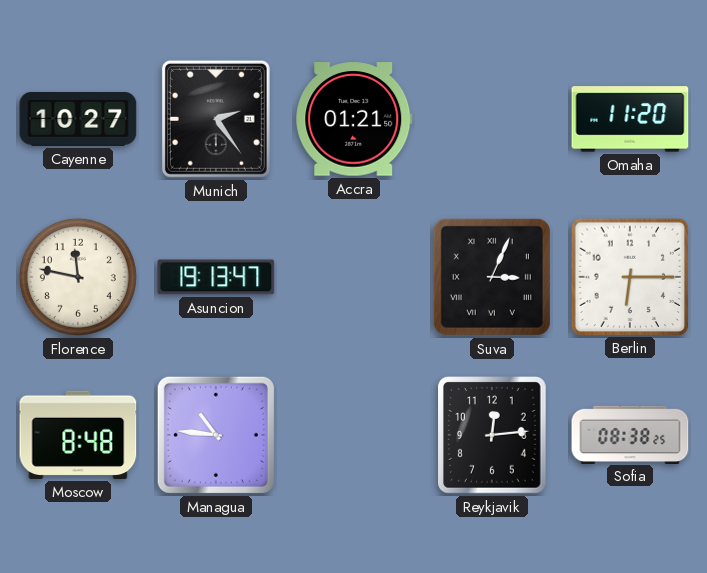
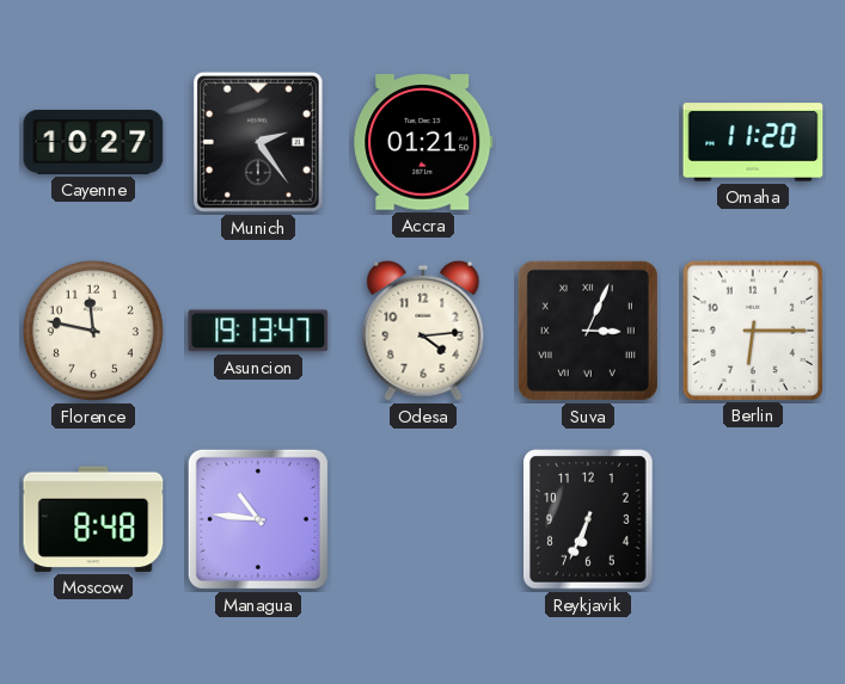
Odesa: none -> 4:14
Reykjavik: 12:14 -> 6:34
Sofia: 08:38 -> none
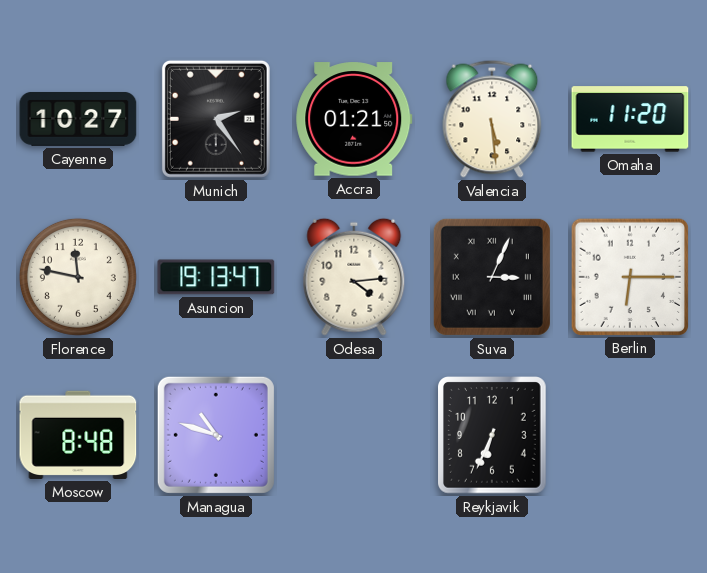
Valencia: none -> 5:29
Managua: 10:46 -> 10:48
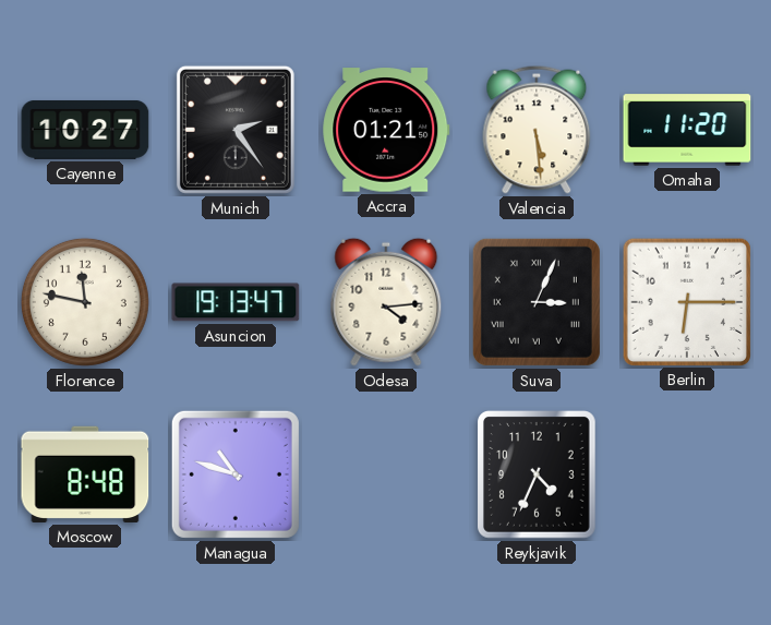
Reykjavik: 6:34 -> 4:34
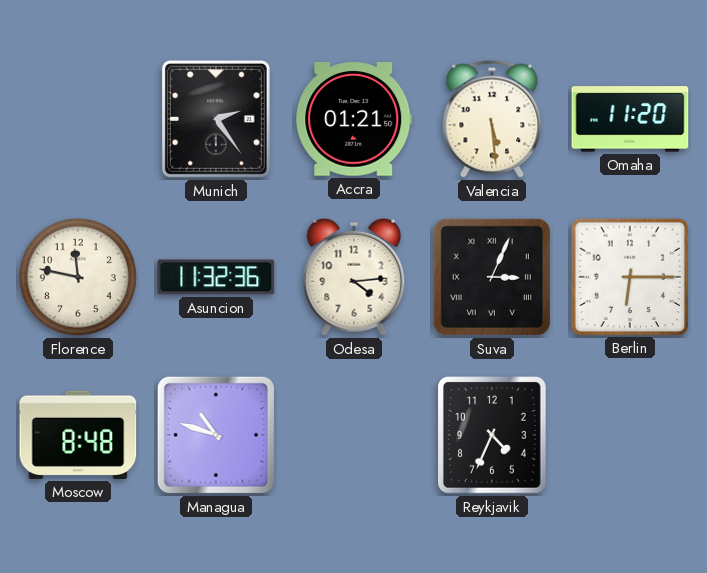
Cayenne: 10:27 -> none
Asuncion: 19:13 -> 11:32
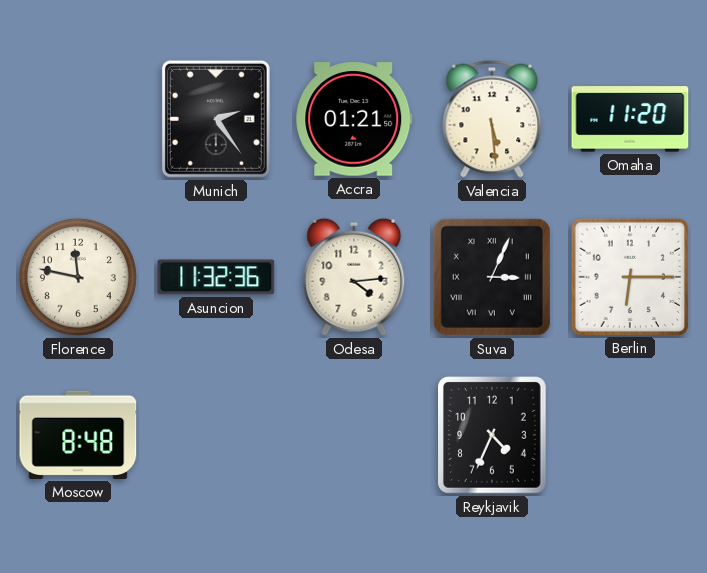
Managua: 10:48 -> none
